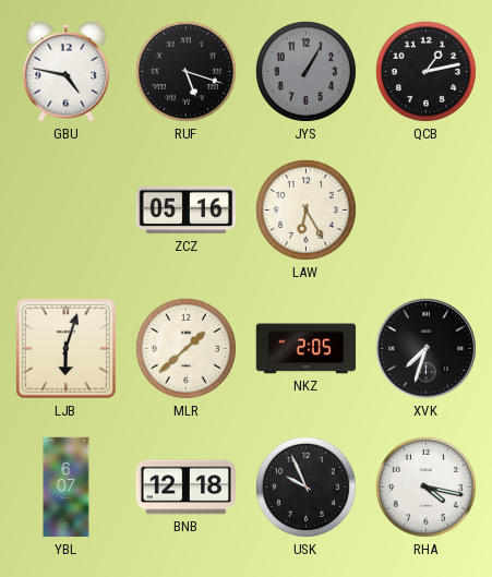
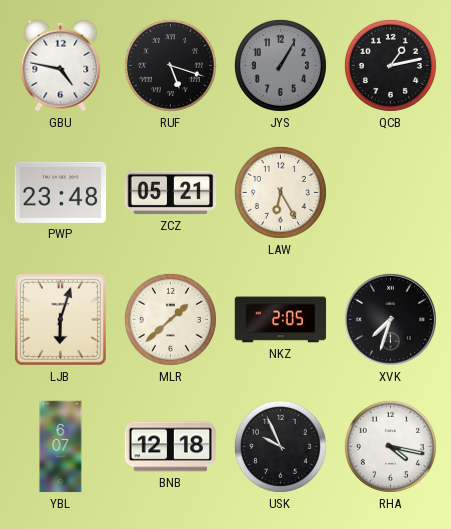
PWP: none -> 23:48
ZCZ: 05:16 -> 05:21
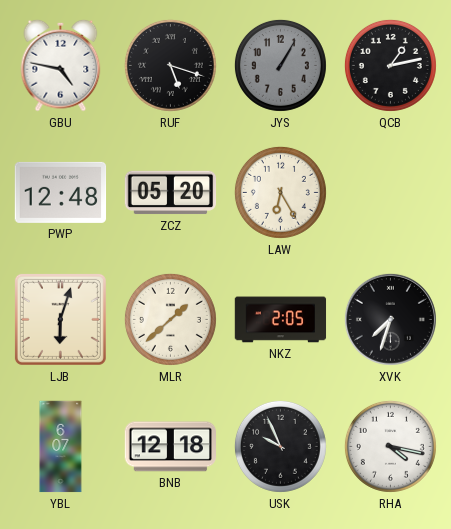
PWP: 23:48 -> 12:48
ZCZ: 05:21 -> 05:20
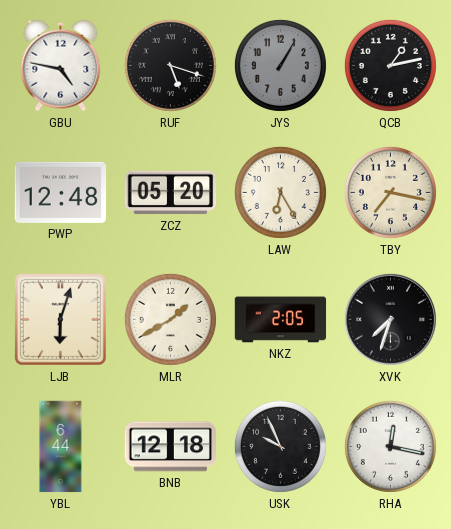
TBY: none -> 7:17
MLR: 1:38 -> 1:40
YBL: 6:07 -> 6:44
RHA: 4:17 -> 12:17
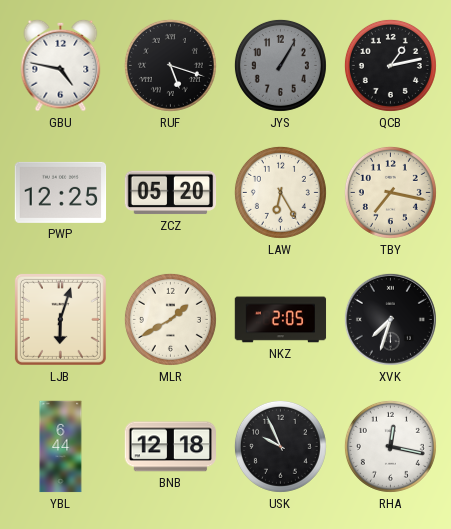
PWP: 12:48 -> 12:25
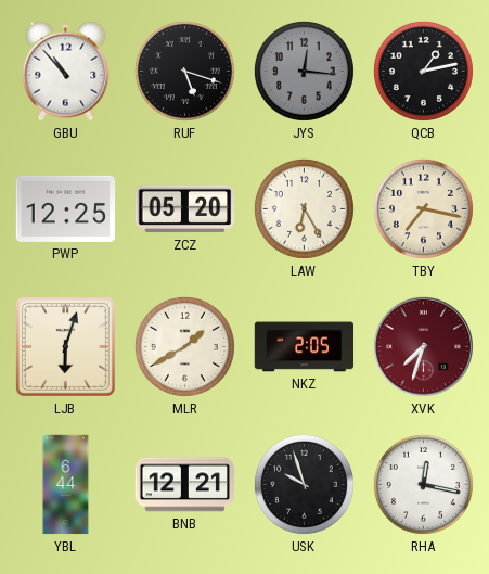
GBU: 4:47 -> 10:53
JYS: 1:05 -> 12:16
XVK dial: black -> burgundy
BNB: 12:18 -> 12:21
USK: 9:56 -> 9:57
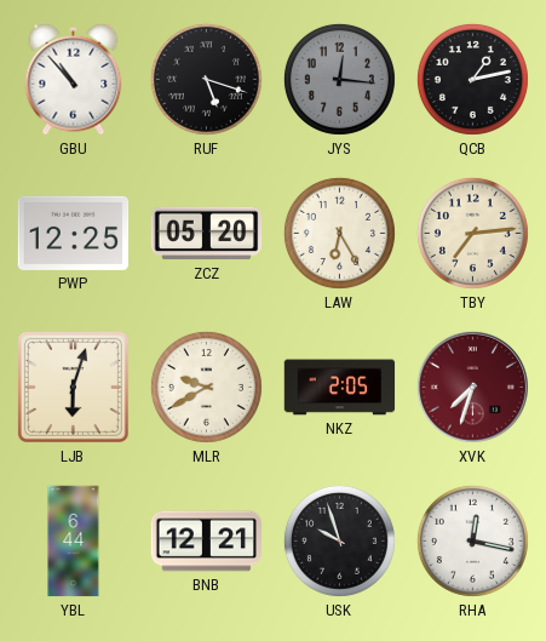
TBY: 7:17 -> 7:14
MLR: 1:40 -> 9:40
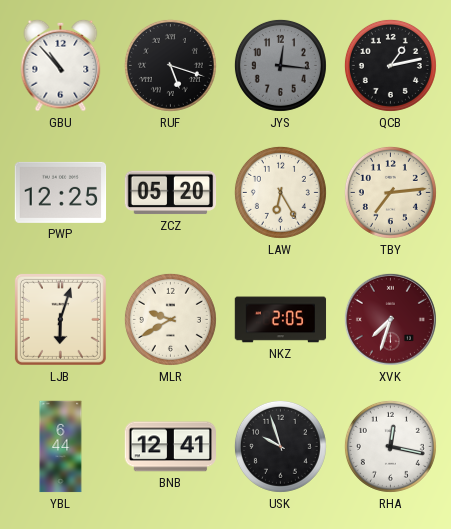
BNB: 12:21 -> 12:41
